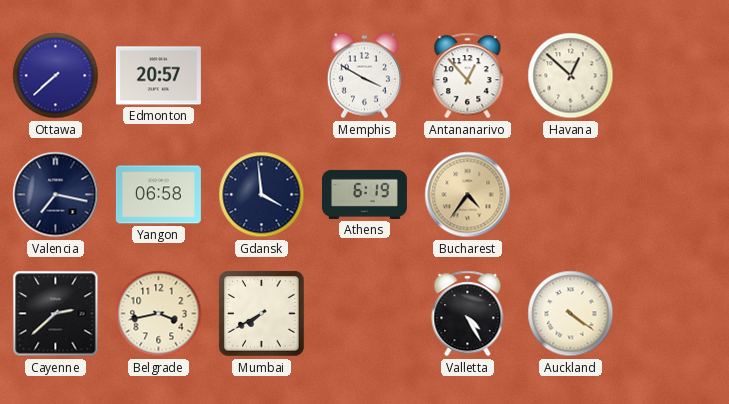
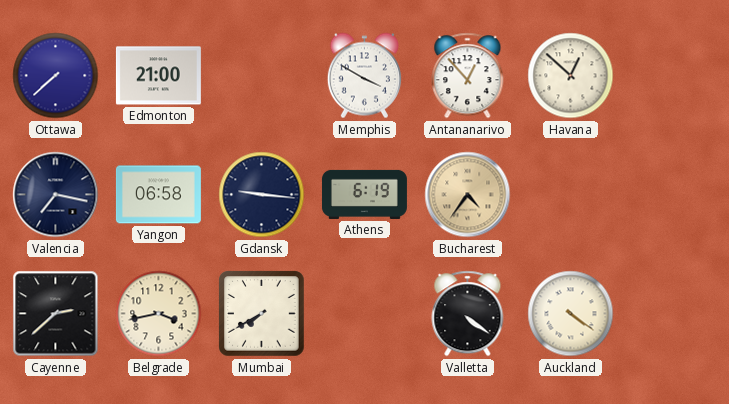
Edmonton: 20:57 -> 21:00
Gdansk: 3:59 -> 9:16
Valletta: 4:25 -> 4:21
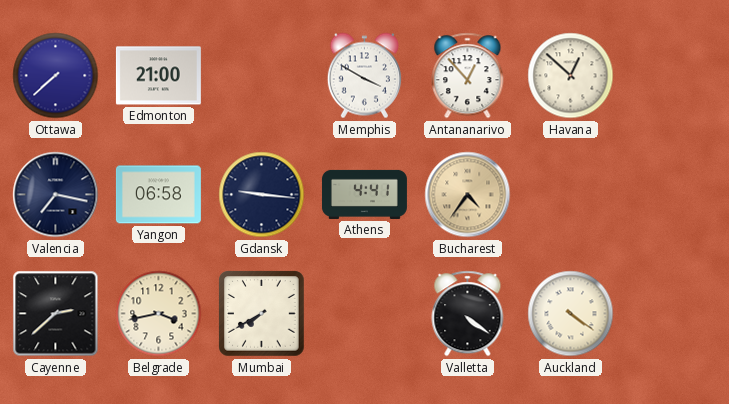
Athens: 6:19 -> 4:41
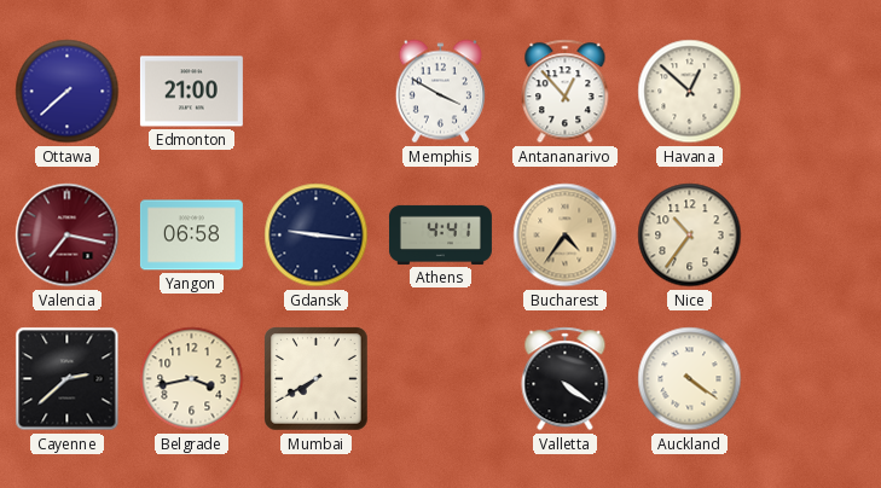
Valencia dial: navy -> burgundy
Nice: none -> 10:36
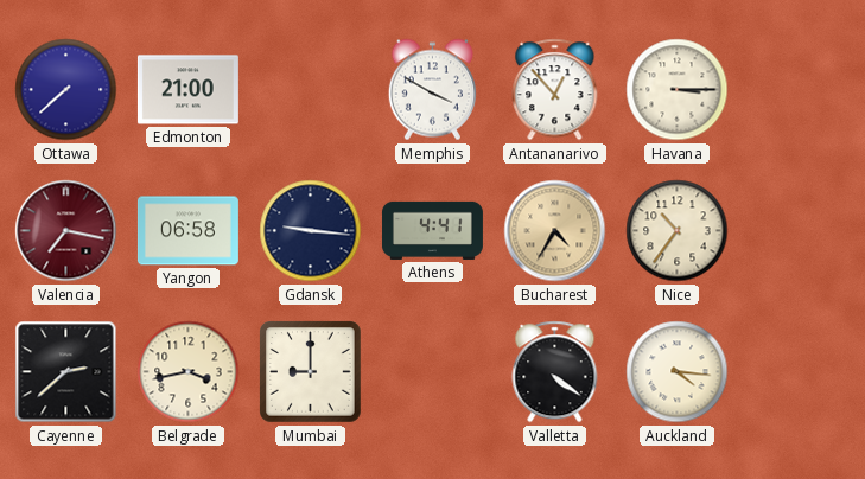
Havana: 12:52 -> 3:15
Bucharest: 4:36 -> 4:35
Mumbai: 7:40 -> 9:00
Auckland: 4:21 -> 4:16
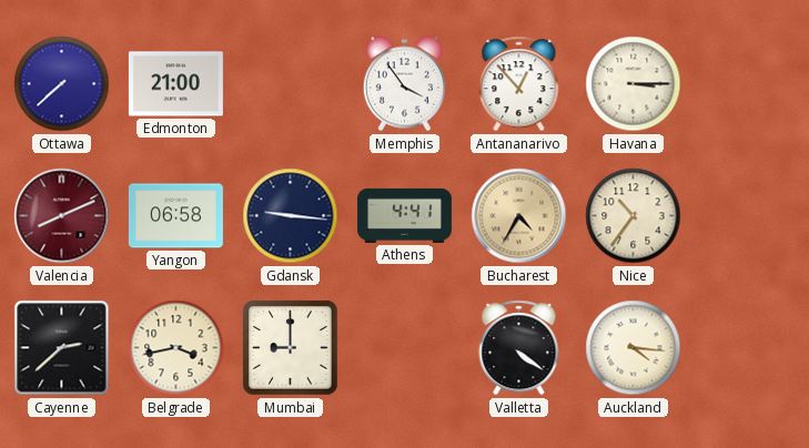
Memphis: 3:50 -> 3:54
Valencia: 7:17 -> 8:11
